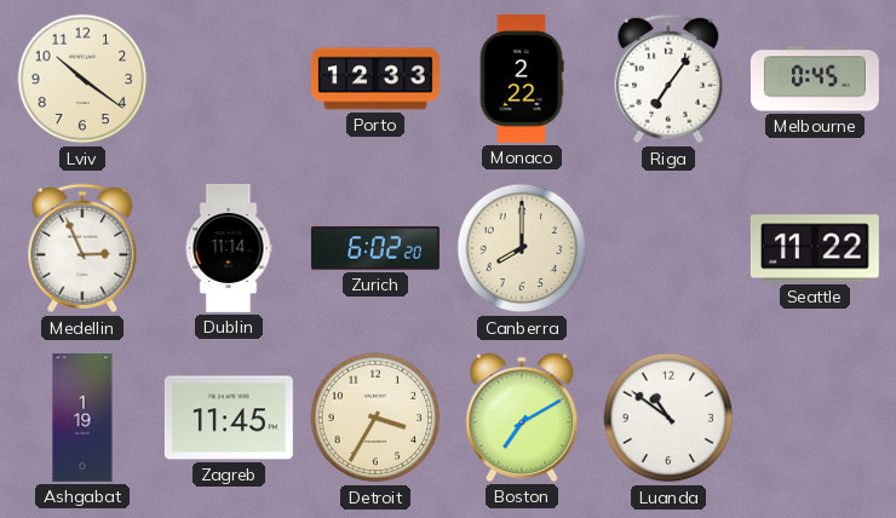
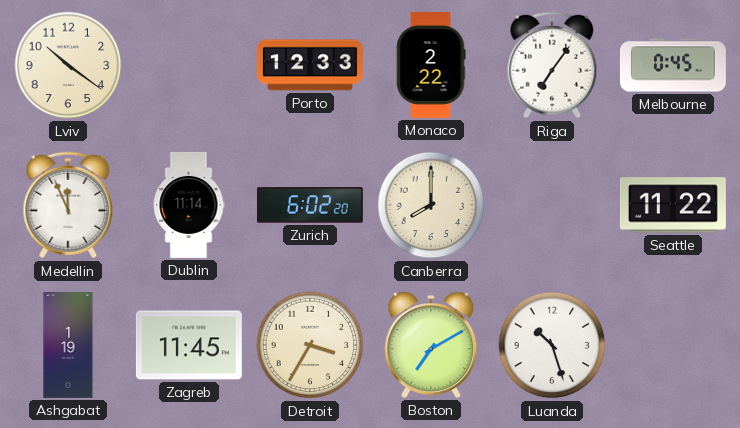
Medellin: 2:56 -> 11:56
Luanda: 10:51 -> 10:27
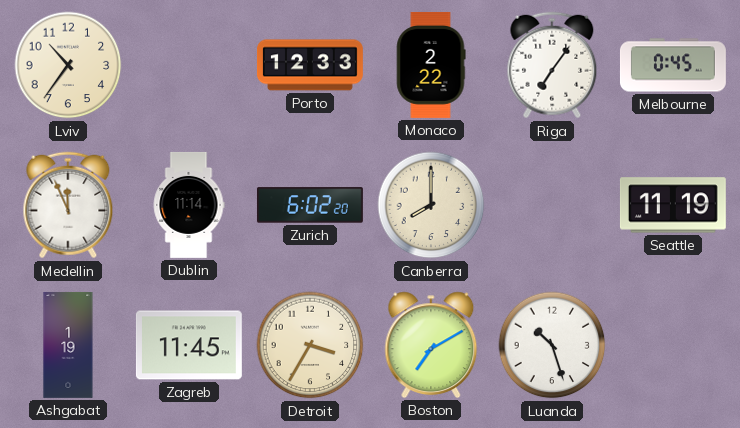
Lviv: 10:21 -> 10:36
Seattle: 11:22 -> 11:19
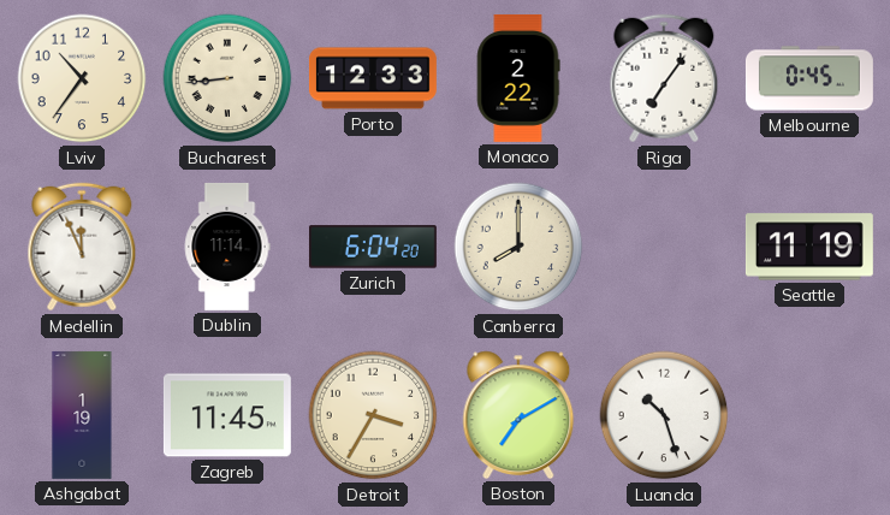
Bucharest: none -> 8:44
Zurich: 6:02 -> 6:04
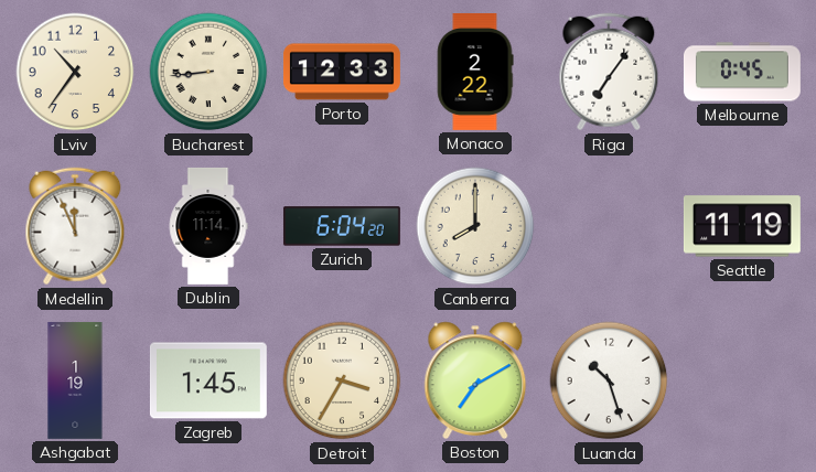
Zagreb: 11:45 -> 1:45
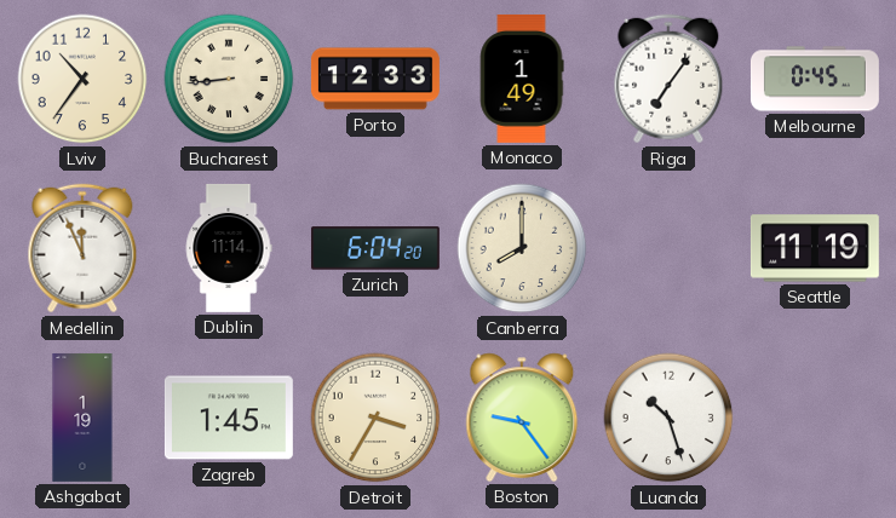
Monaco: 2:22 -> 1:49
Boston: 7:10 -> 9:24
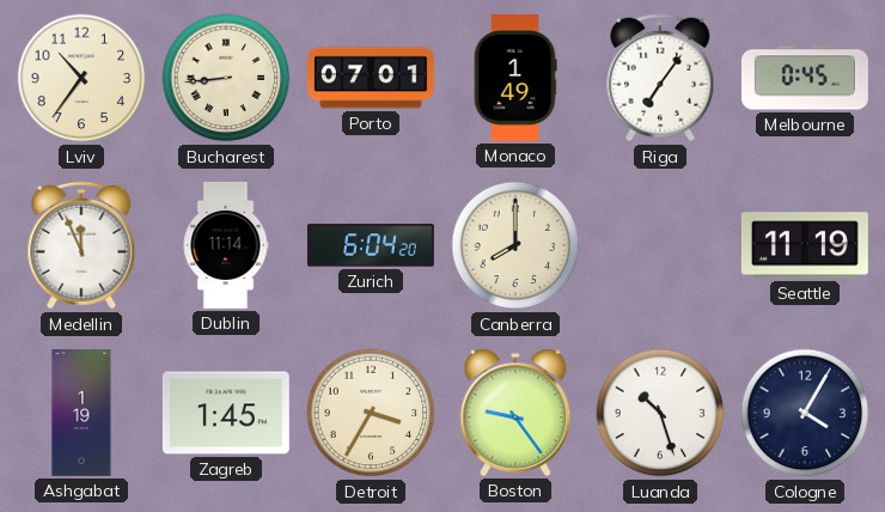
Porto: 12:33 -> 07:01
Cologne: none -> 4:05
